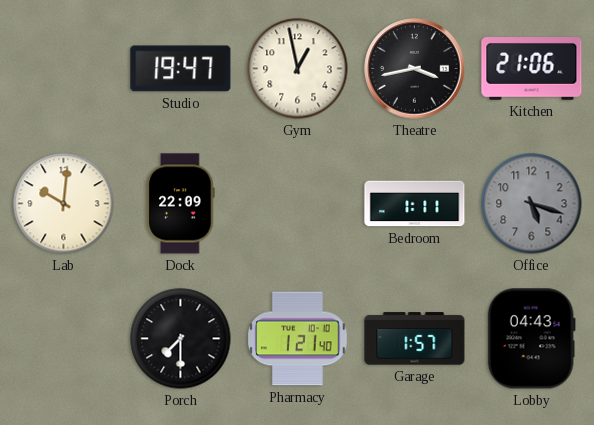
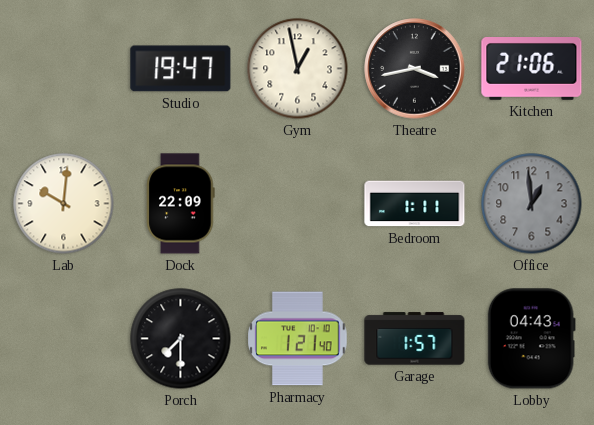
Office: 5:18 -> 12:59
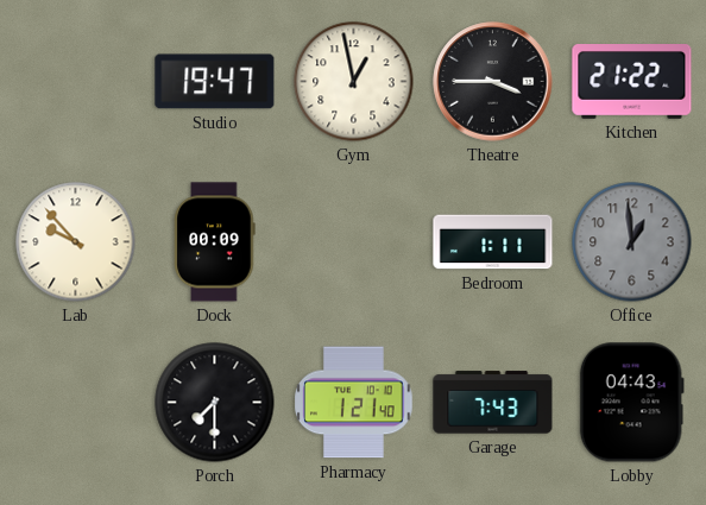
Theatre: 3:43 -> 3:45
Kitchen: 21:06 -> 21:22
Lab: 10:01 -> 9:53
Dock: 22:09 -> 00:09
Garage: 1:57 -> 7:43
